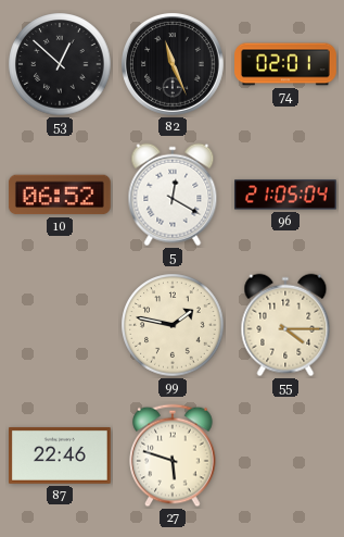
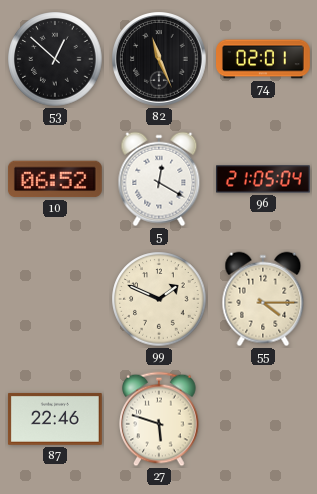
99: 1:47 -> 1:49
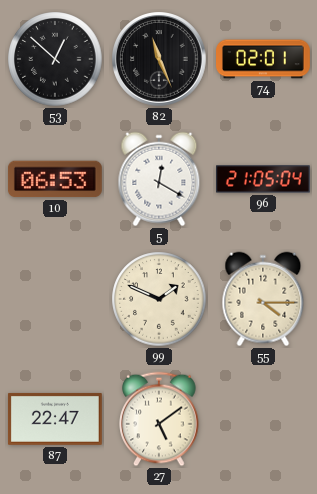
10: 06:52 -> 06:53
87: 22:46 -> 22:47
27: 5:48 -> 5:09
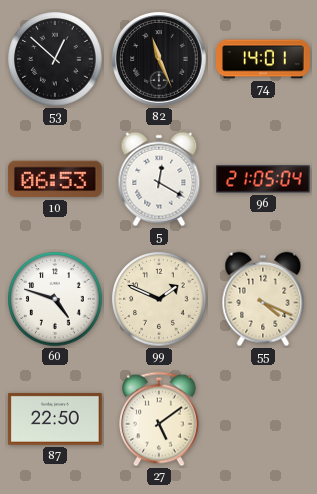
74: 02:01 -> 14:01
60: none -> 4:48
55: 4:15 -> 4:19
87: 22:47 -> 22:50
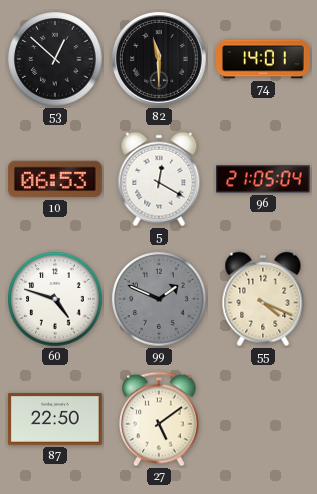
82: 11:26 -> 11:30
99 dial: cream -> grey
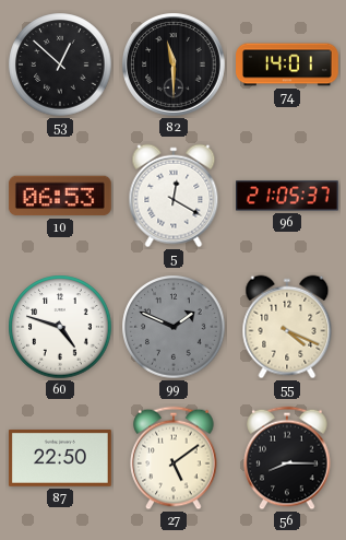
96: 21:05:04 -> 21:05:37
56: none -> 8:15
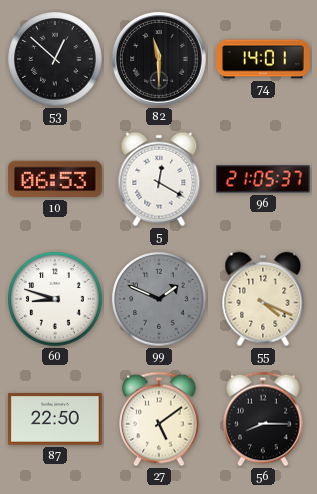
60: 4:48 -> 8:48
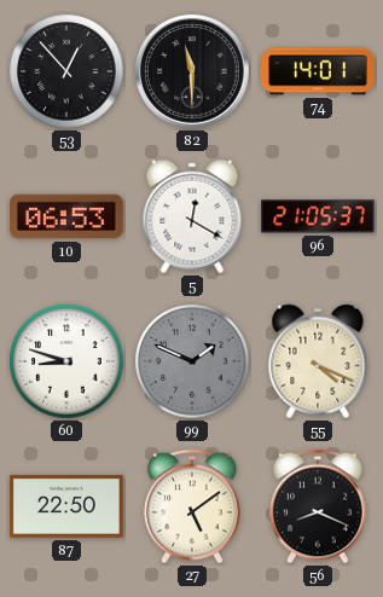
53: 12:52 -> 12:53
56: 8:15 -> 8:19
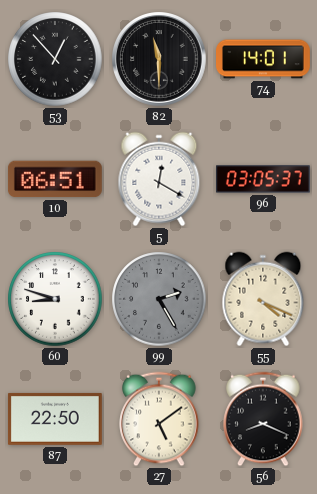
10: 06:53 -> 06:51
96: 21:05 -> 03:05
99: 1:49 -> 2:25
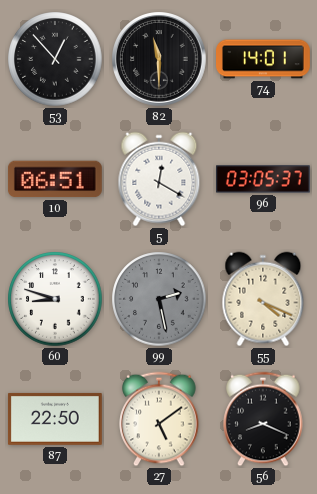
99: 2:25 -> 2:28
